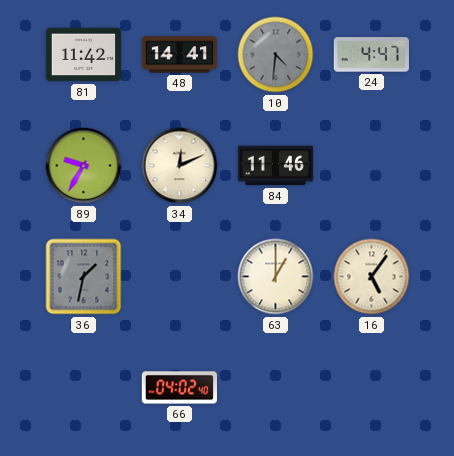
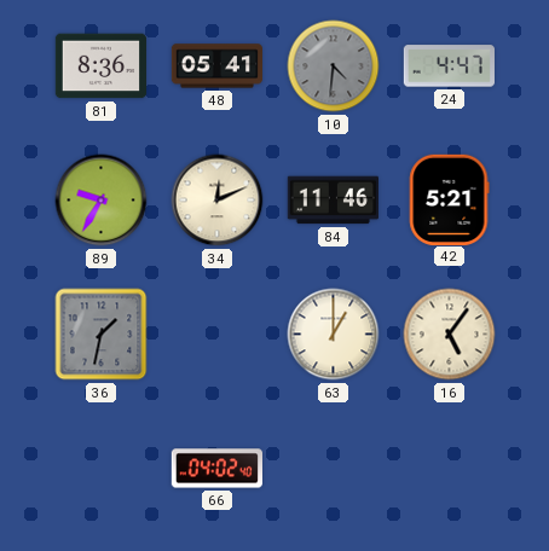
81: 11:42 -> 8:36
48: 14:41 -> 05:41
42: none -> 5:21
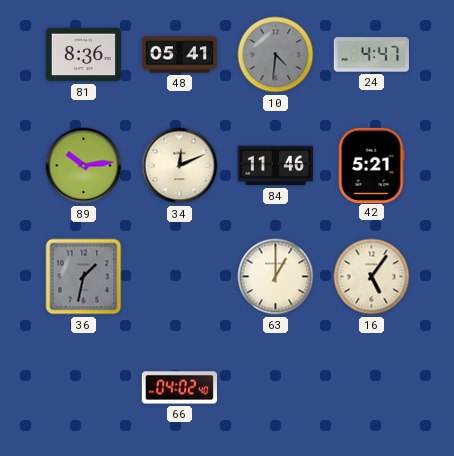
89: 9:35 -> 10:14
